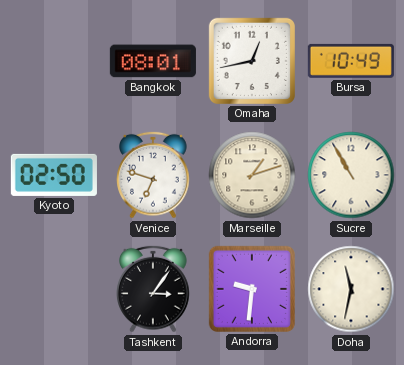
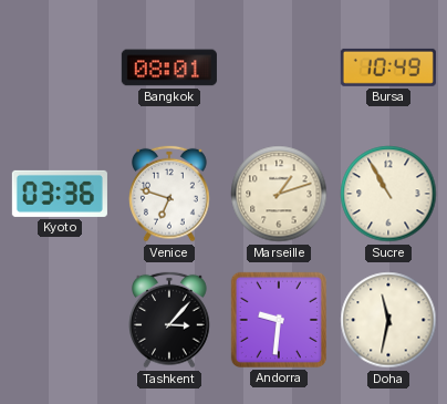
Omaha: 12:43 -> none
Kyoto: 02:50 -> 03:36
Tashkent: 3:06 -> 3:07
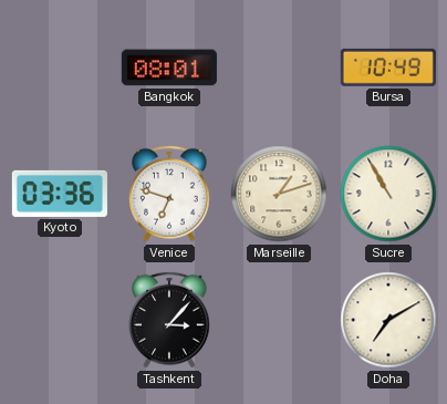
Andorra: 9:31 -> none
Doha: 11:32 -> 7:10
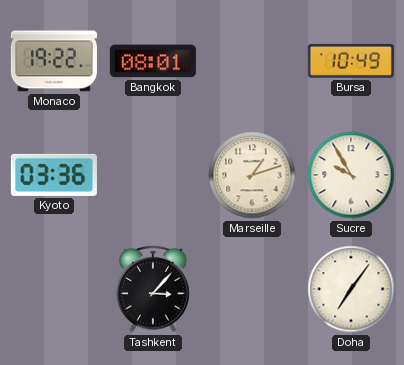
Monaco: none -> 19:22
Venice: 6:48 -> none
Sucre: 10:55 -> 9:55
Doha: 7:10 -> 7:06
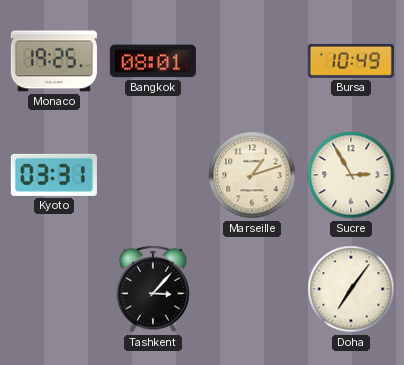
Monaco: 19:22 -> 19:25
Kyoto: 03:36 -> 03:31
Sucre: 9:55 -> 2:55
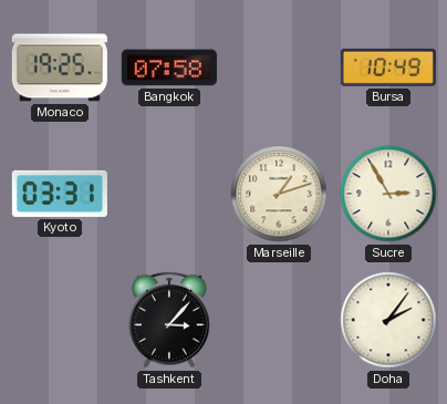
Bangkok: 08:01 -> 07:58
Doha: 7:06 -> 2:06
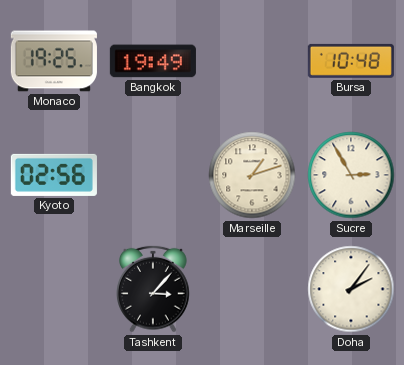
Bangkok: 07:58 -> 19:49
Bursa: 10:49 -> 10:48
Kyoto: 03:31 -> 02:56
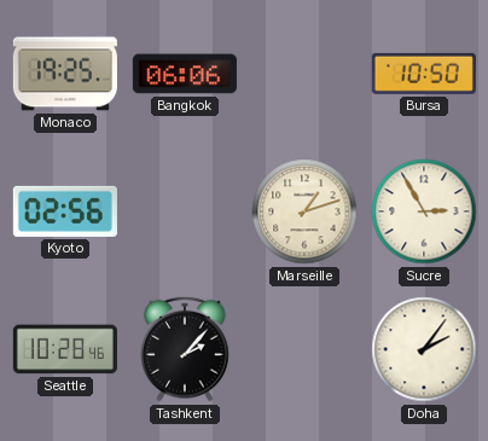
Bangkok: 19:49 -> 06:06
Bursa: 10:48 -> 10:50
Seattle: none -> 10:28
Tashkent: 3:07 -> 2:07
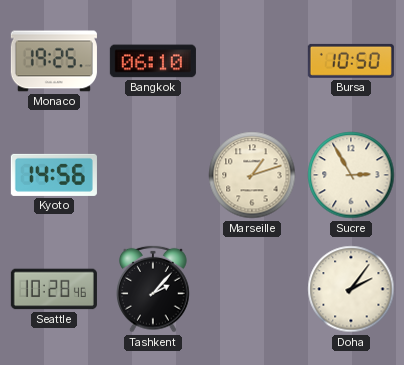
Bangkok: 06:06 -> 06:10
Kyoto: 02:56 -> 14:56
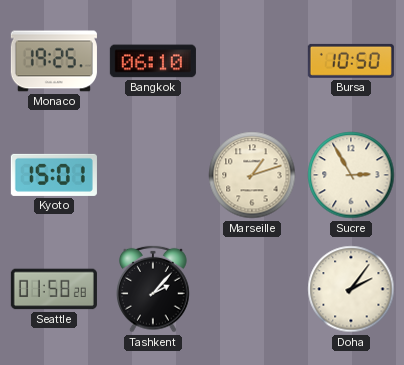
Kyoto: 14:56 -> 15:01
Seattle: 10:28 -> 01:58
